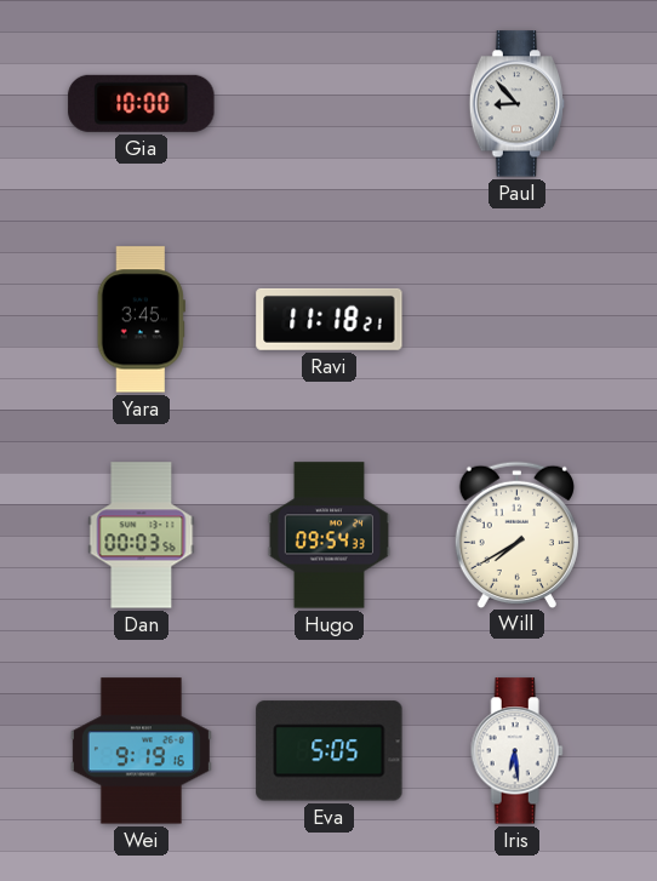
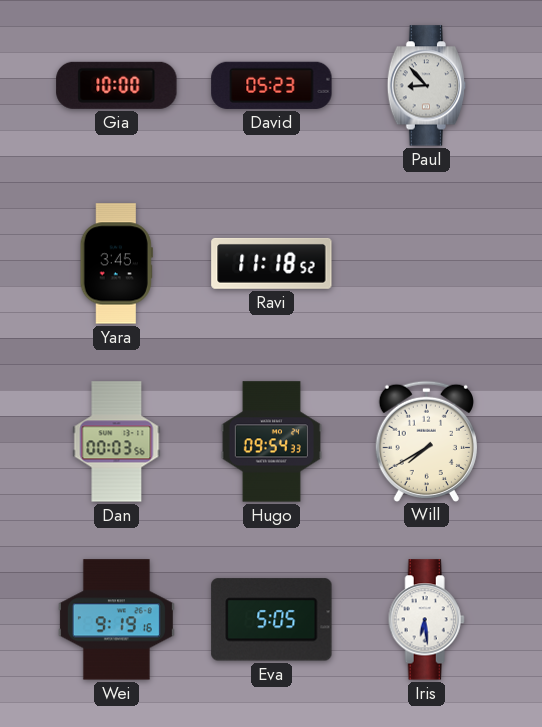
David: none -> 05:23
Ravi: 11:18:21 -> 11:18:52
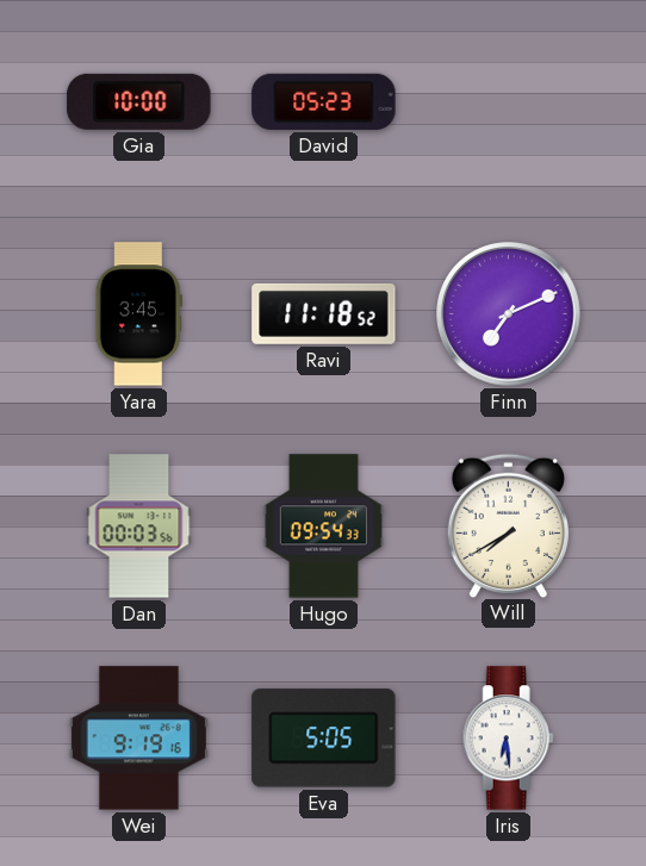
Paul: 8:53 -> none
Finn: none -> 7:11
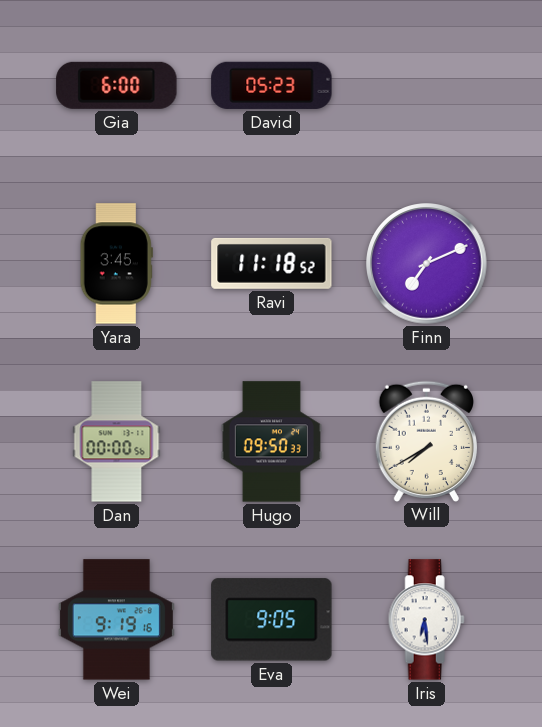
Gia: 10:00 -> 6:00
Dan: 00:03 -> 00:00
Hugo: 09:54 -> 09:50
Eva: 5:05 -> 9:05
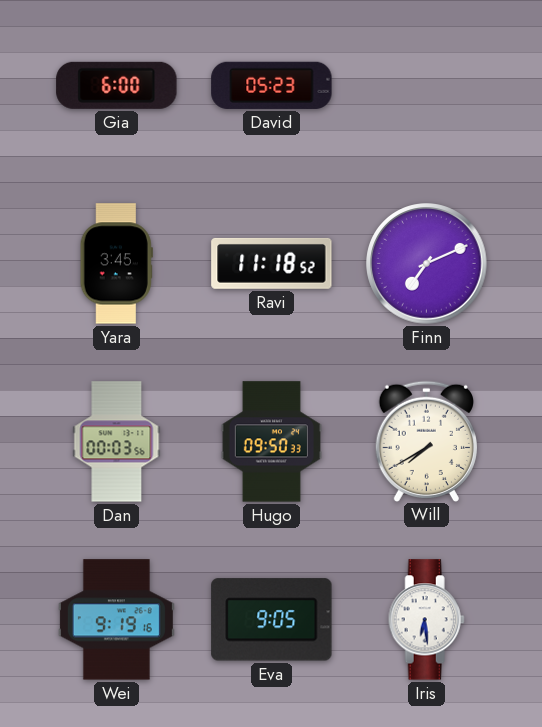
Dan: 00:00 -> 00:03
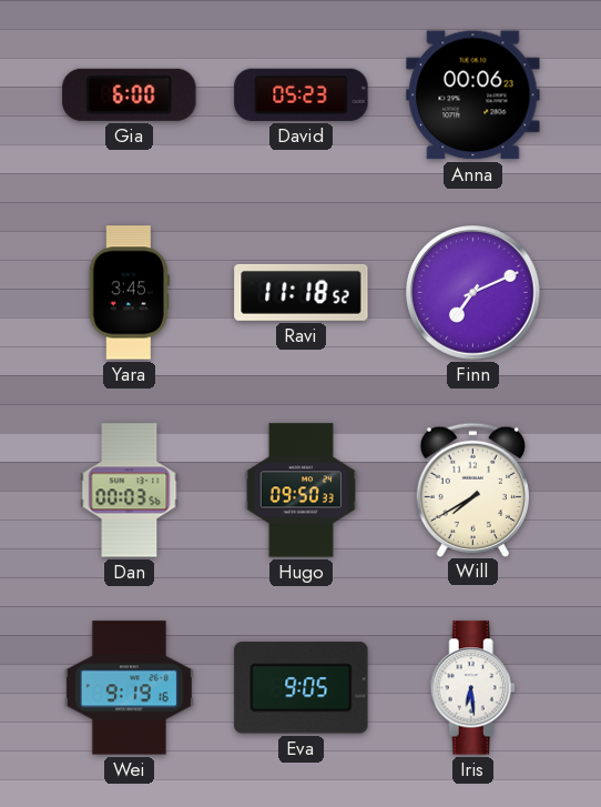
Anna: none -> 00:06
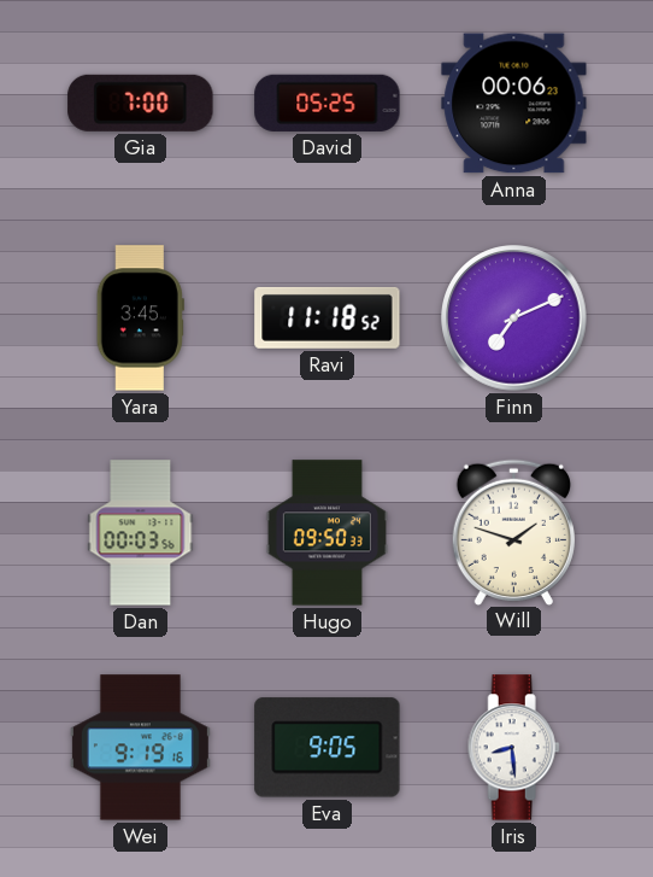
Gia: 6:00 -> 7:00
David: 05:23 -> 05:25
Will: 7:40 -> 1:48
Iris: 6:29 -> 8:29
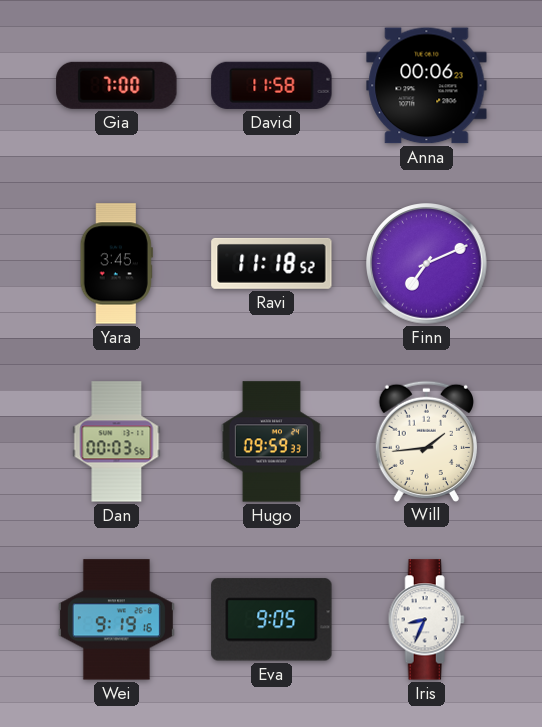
David: 05:25 -> 11:58
Hugo: 09:50 -> 09:59
Will: 1:48 -> 1:44
Iris: 8:29 -> 8:34
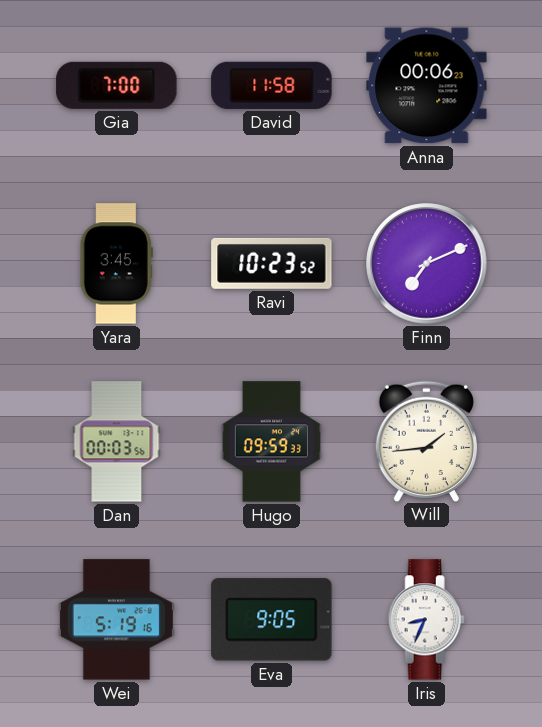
Ravi: 11:18 -> 10:23
Wei: 9:19 -> 5:19
